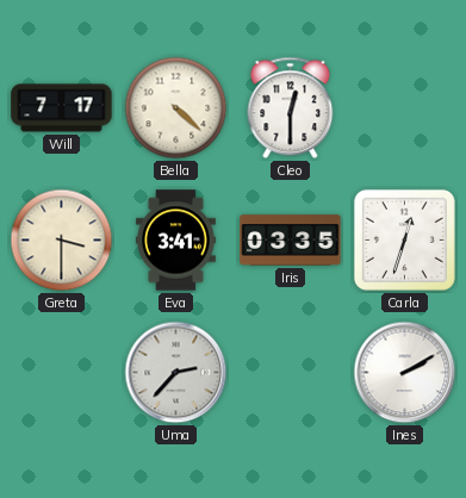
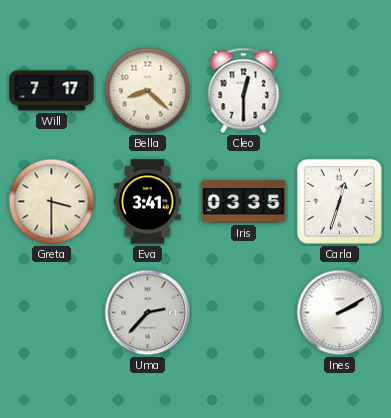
Bella: 4:22 -> 8:22
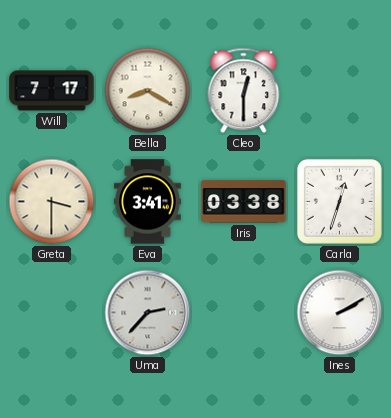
Bella: 8:22 -> 8:20
Iris: 03:35 -> 03:38
